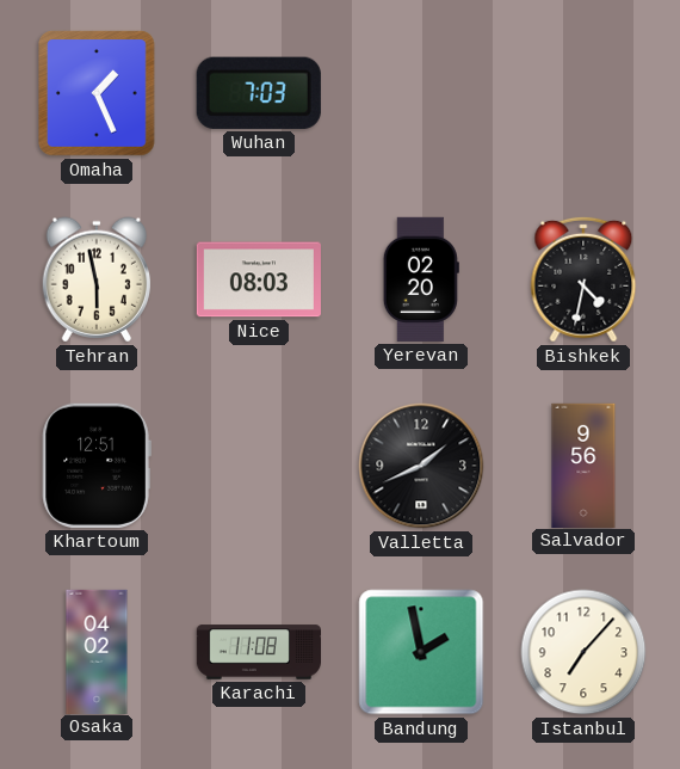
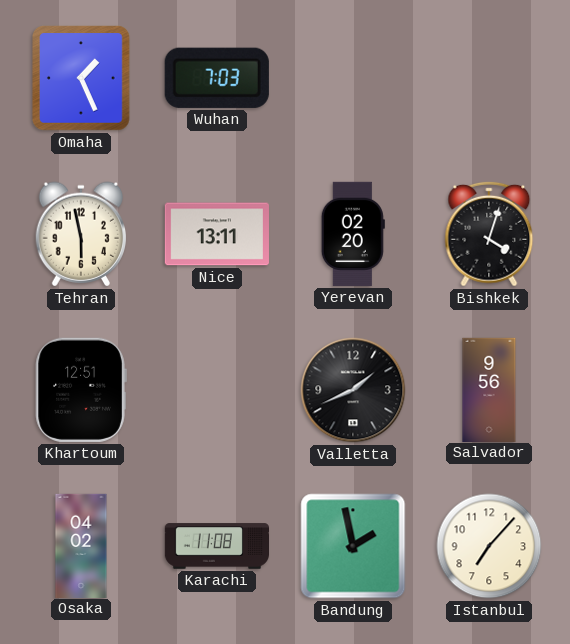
Nice: 08:03 -> 13:11
Bishkek: 4:32 -> 4:03
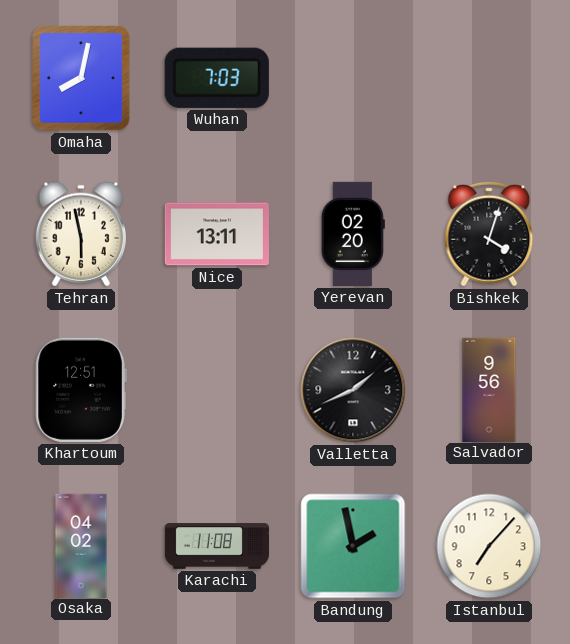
Omaha: 1:26 -> 8:02
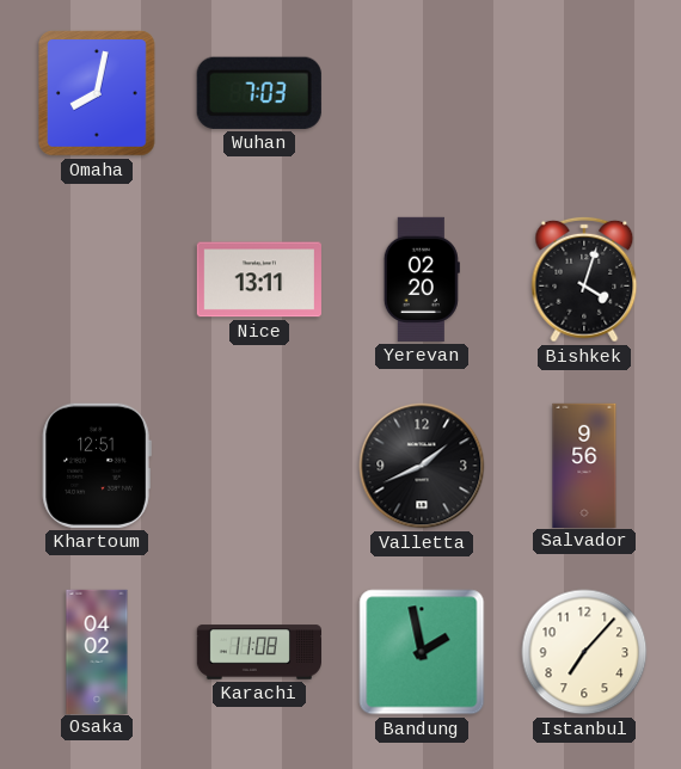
Tehran: 5:58 -> none
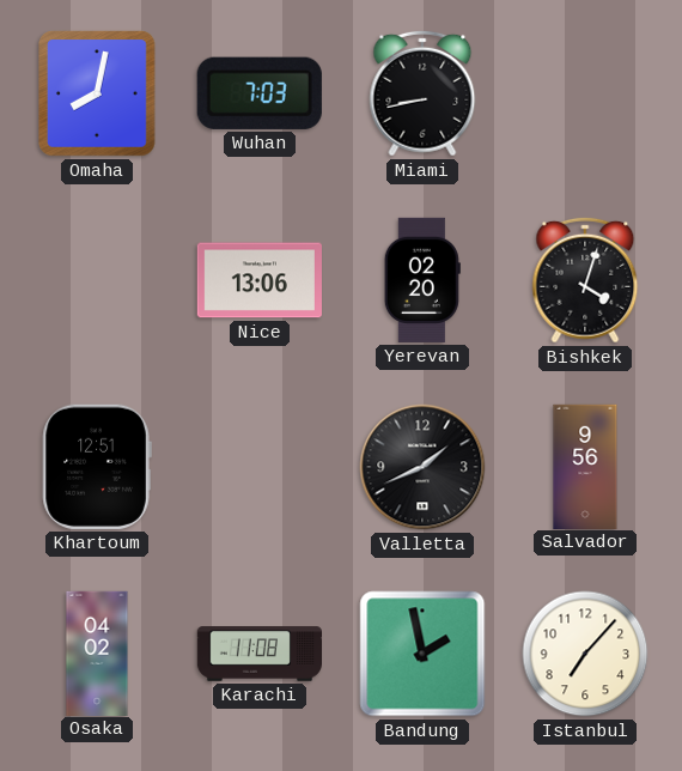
Miami: none -> 8:43
Nice: 13:11 -> 13:06
